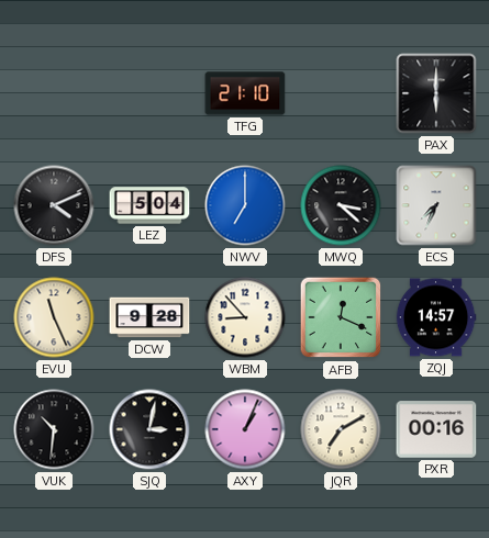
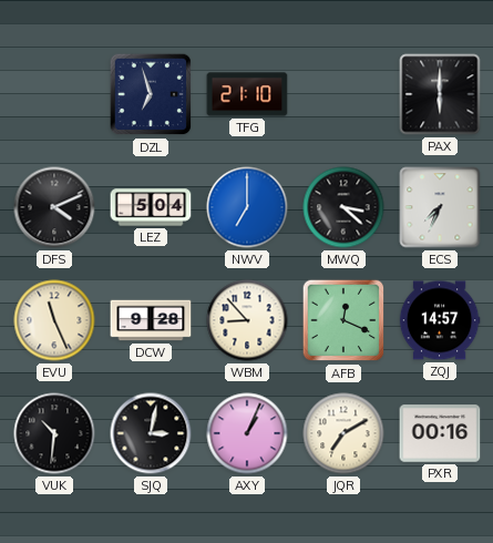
DZL: none -> 6:57
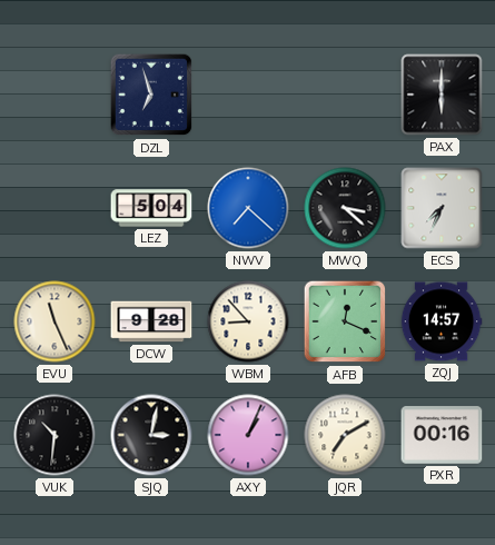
TFG: 21:10 -> none
DFS: 4:11 -> none
NWV: 7:00 -> 7:22
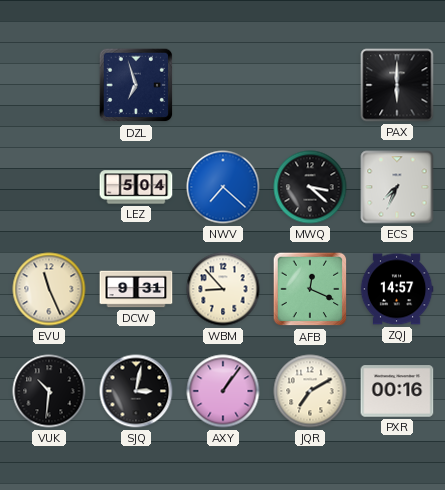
DCW: 9:28 -> 9:31
AXY: 1:04 -> 1:06
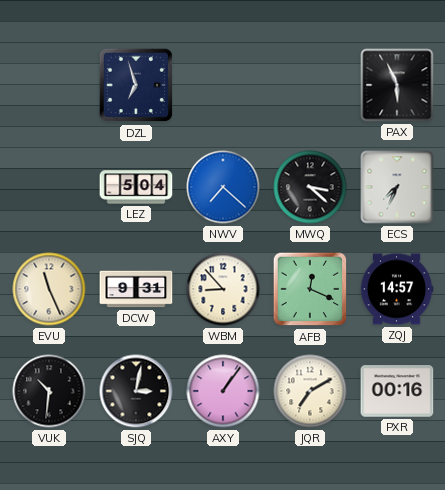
PAX: 6:00 -> 5:56
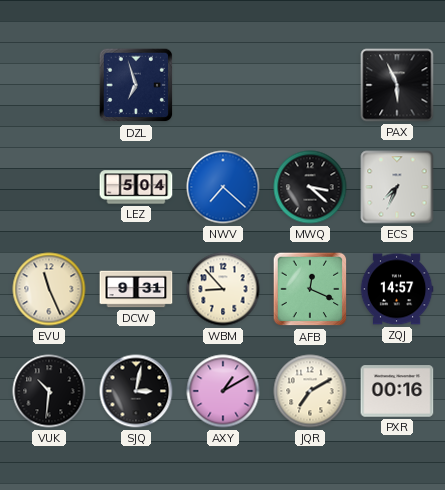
AXY: 1:06 -> 1:10
